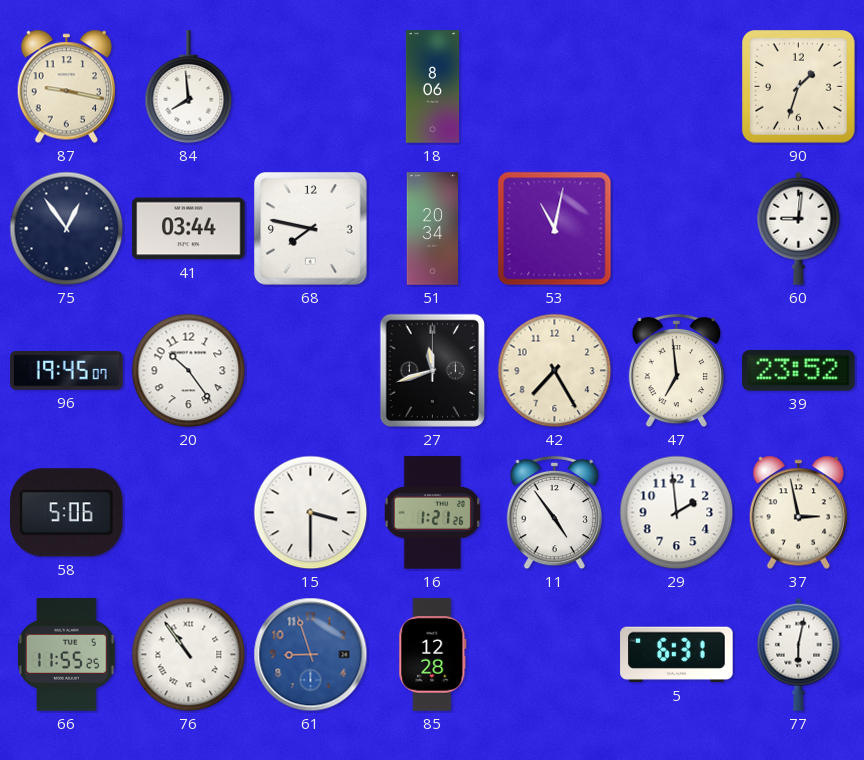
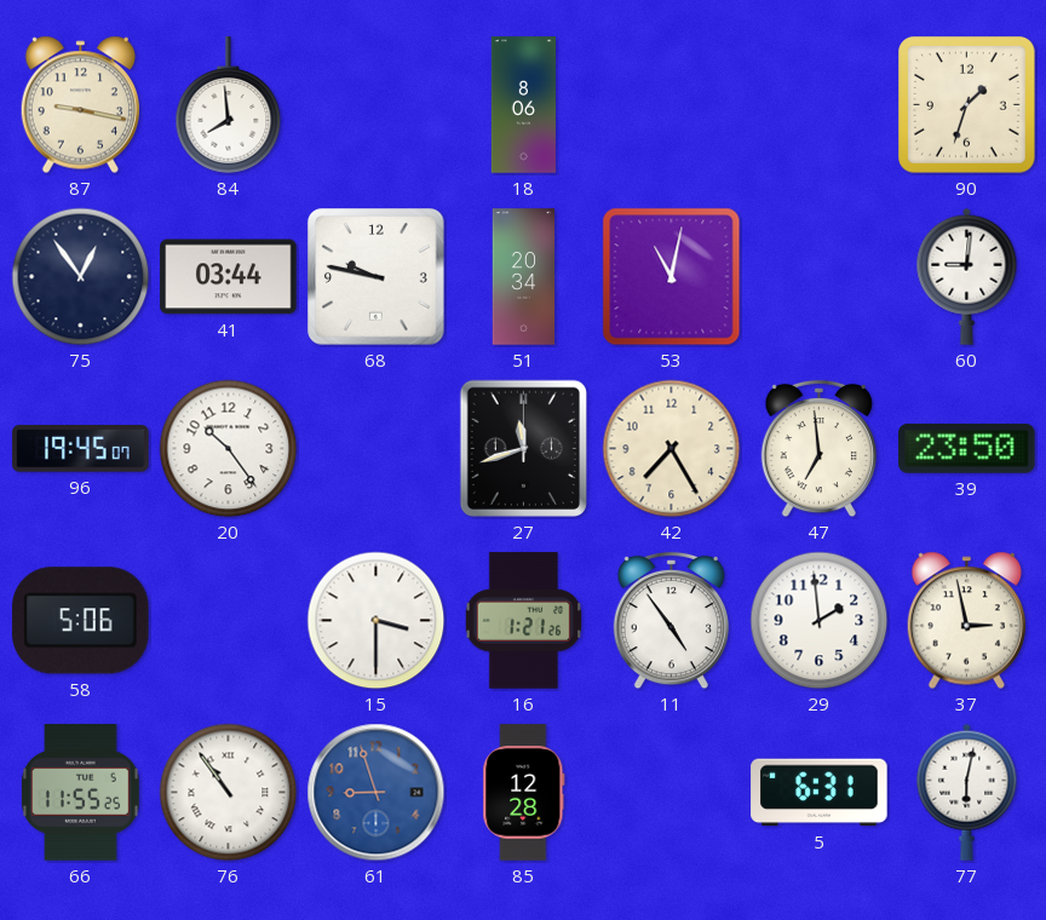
68: 7:47 -> 9:47
39: 23:52 -> 23:50
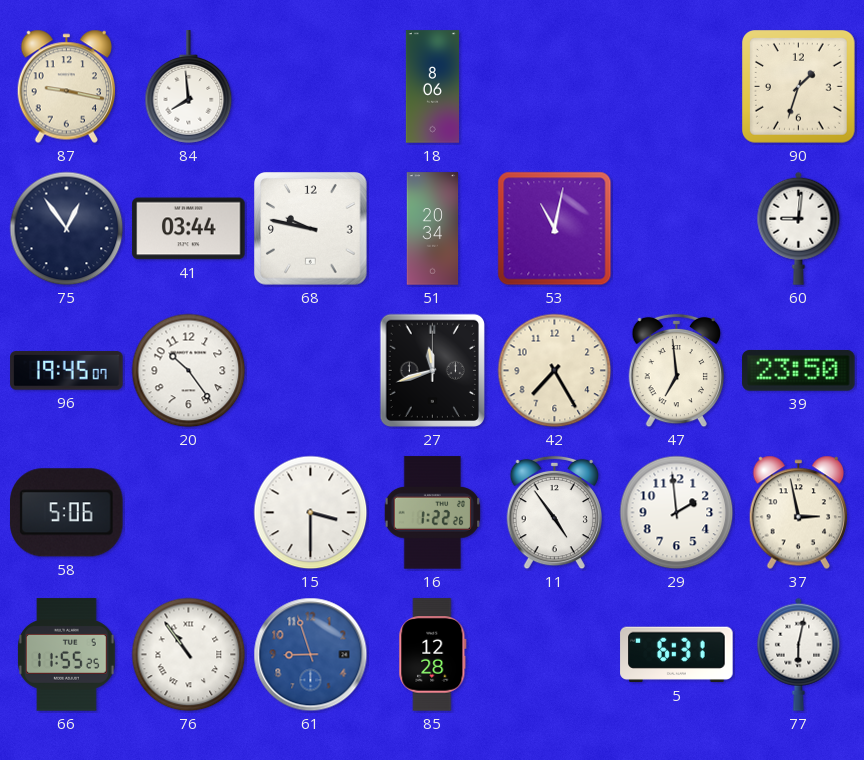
16: 1:21 -> 1:22
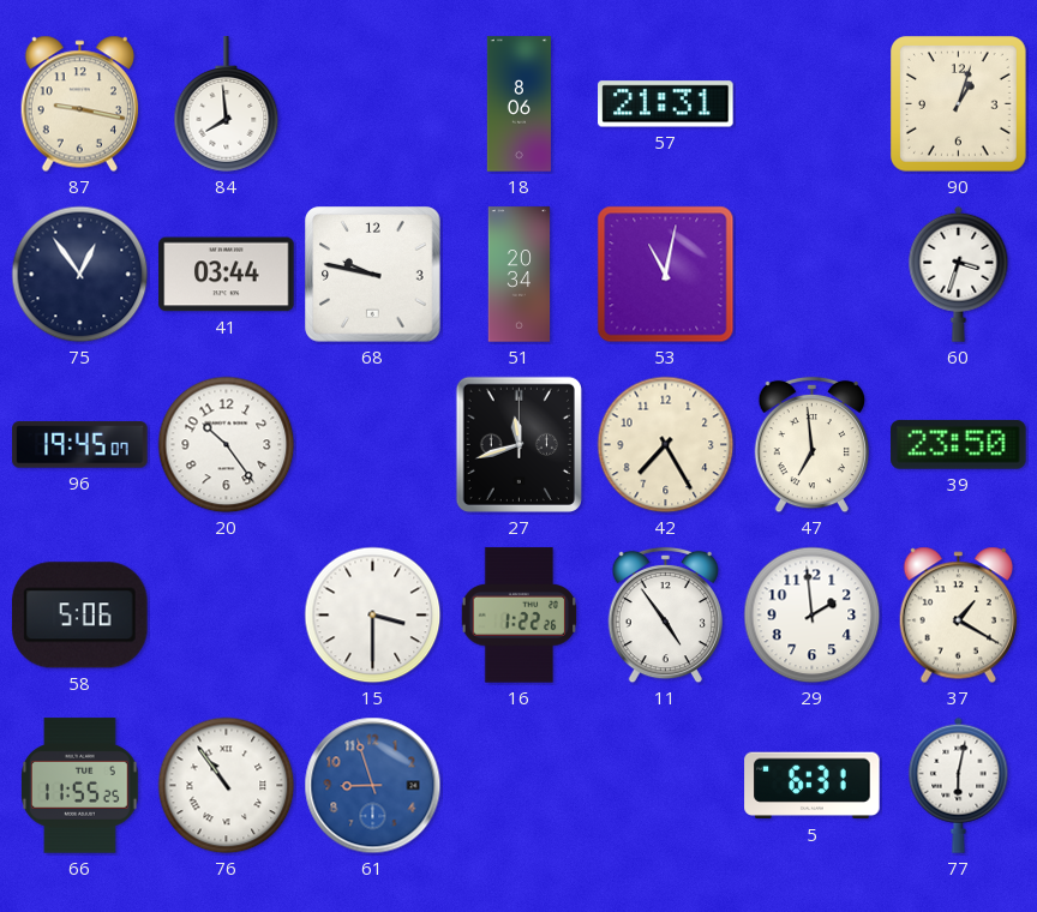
57: none -> 21:31
90: 1:33 -> 1:03
60: 9:01 -> 3:33
37: 2:58 -> 1:20
85: 12:28 -> none
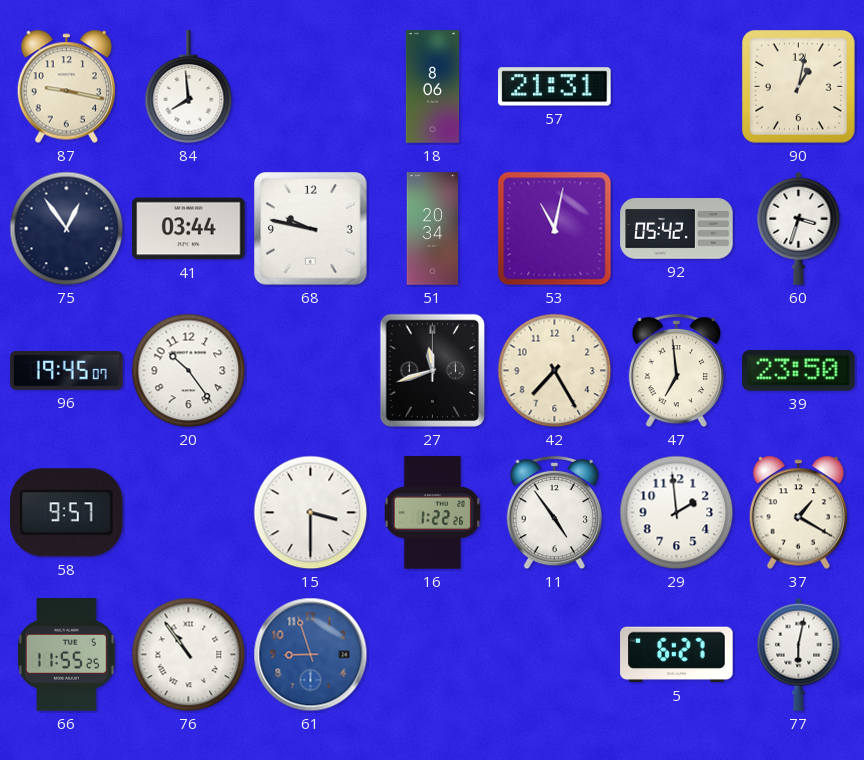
90: 1:03 -> 1:02
92: none -> 05:42
58: 5:06 -> 9:57
5: 6:31 -> 6:27
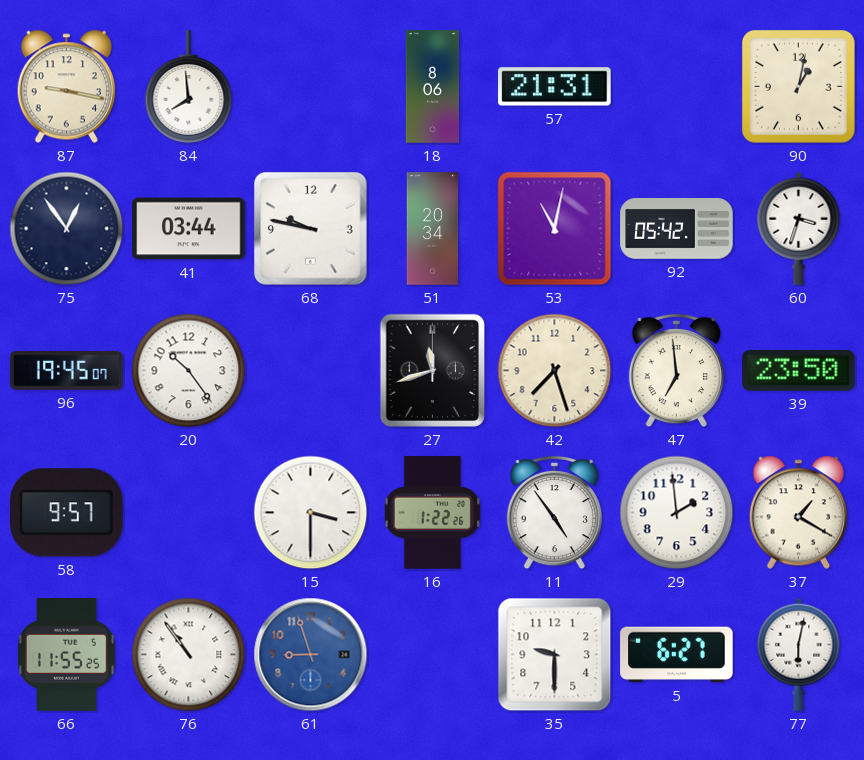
42: 7:25 -> 7:27
35: none -> 9:30
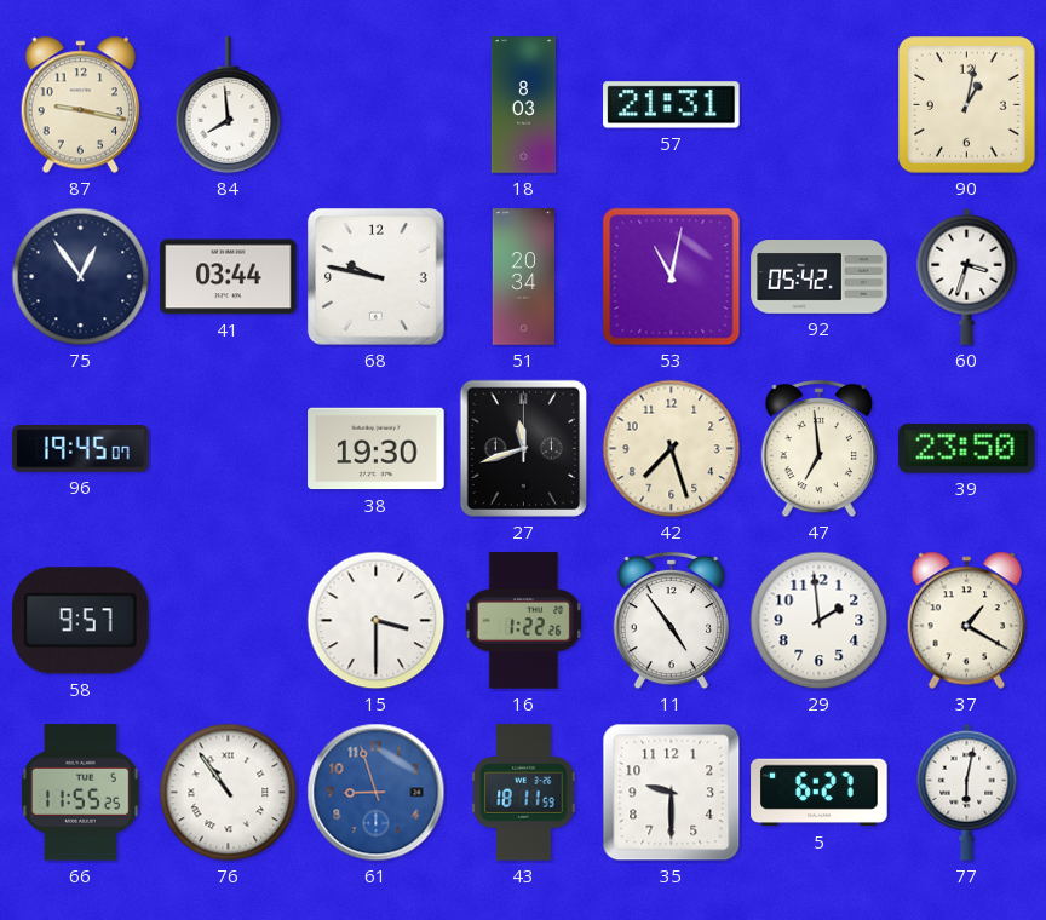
18: 8:06 -> 8:03
20: 10:24 -> none
38: none -> 19:30
43: none -> 18:11
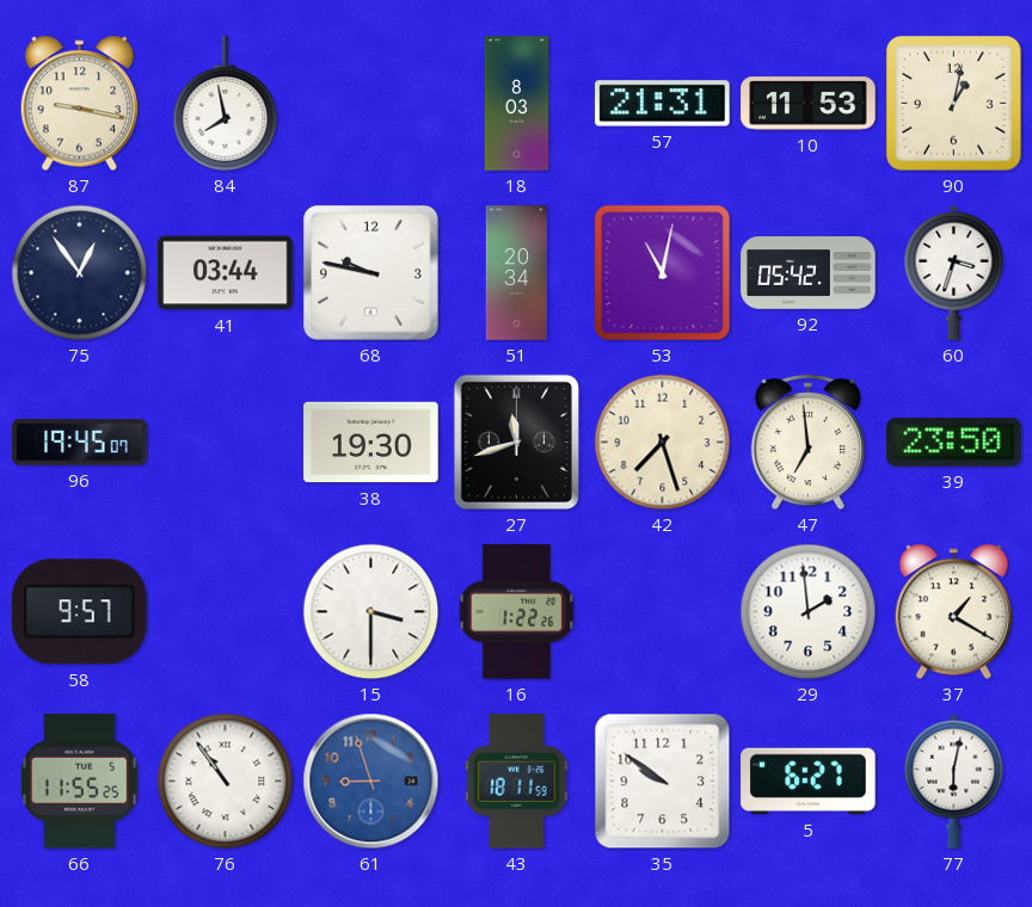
84: 7:59 -> 7:58
10: none -> 11:53
11: 4:54 -> none
35: 9:30 -> 9:51
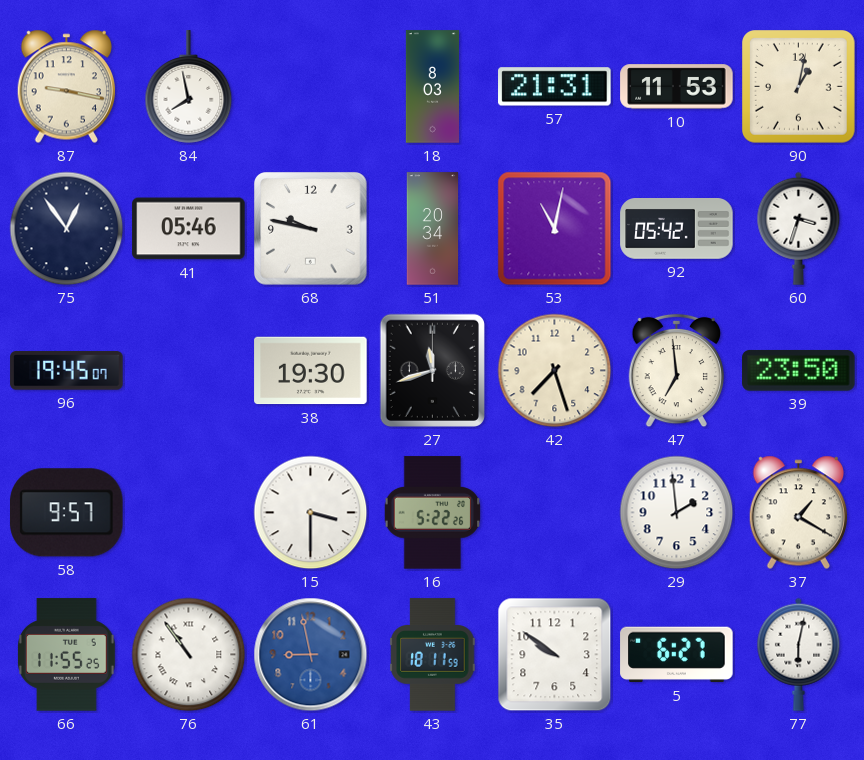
41: 03:44 -> 05:46
16: 1:22 -> 5:22
61: 8:57 -> 8:58
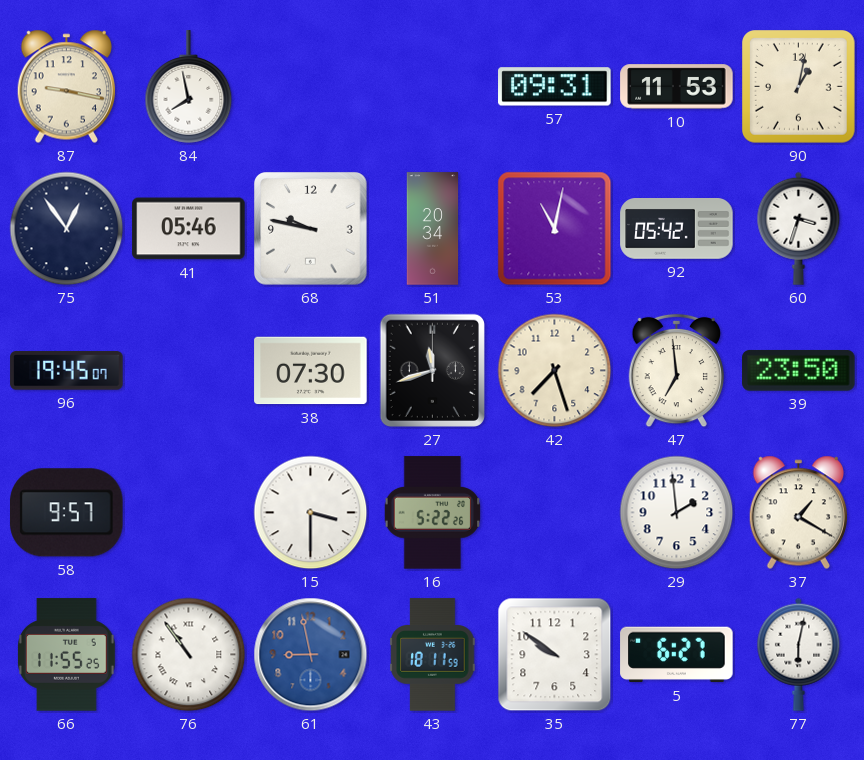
18: 8:03 -> none
57: 21:31 -> 09:31
38: 19:30 -> 07:30
